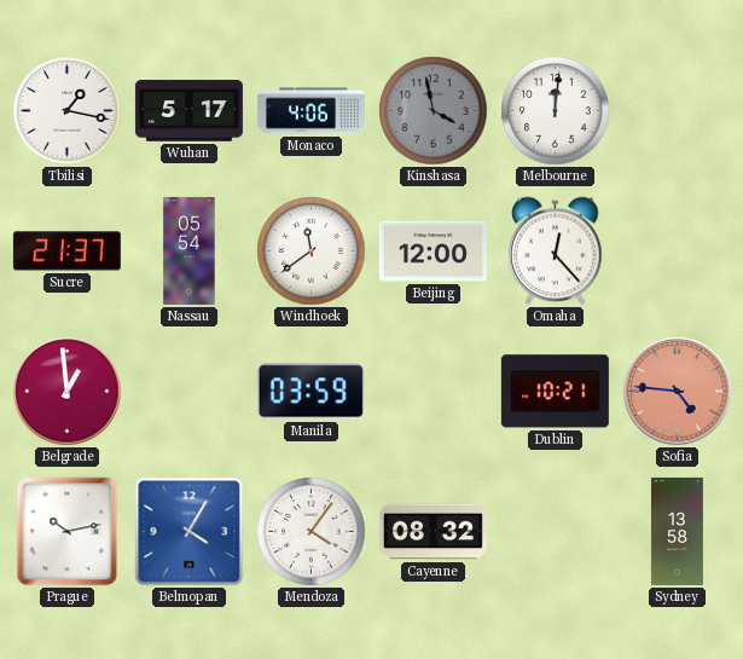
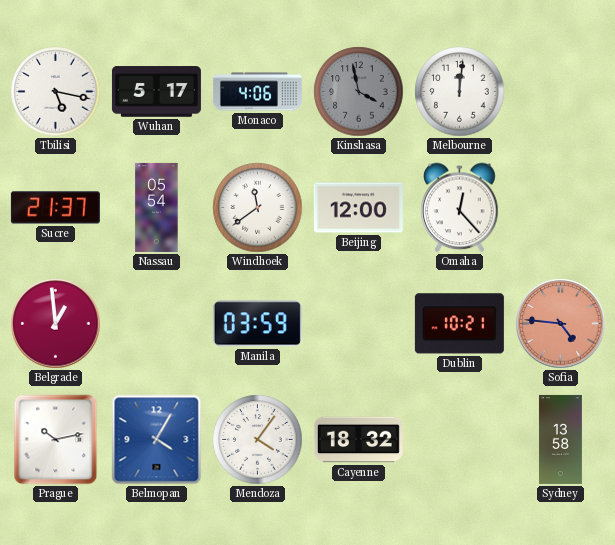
Tbilisi: 1:17 -> 5:17
Cayenne: 08:32 -> 18:32
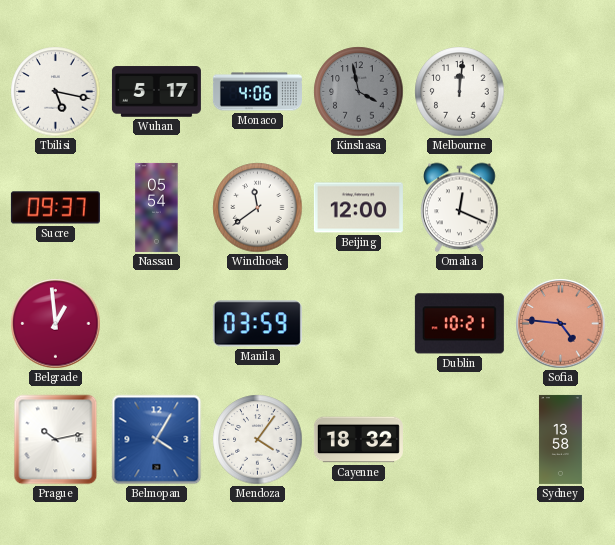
Sucre: 21:37 -> 09:37
Omaha: 12:23 -> 12:19
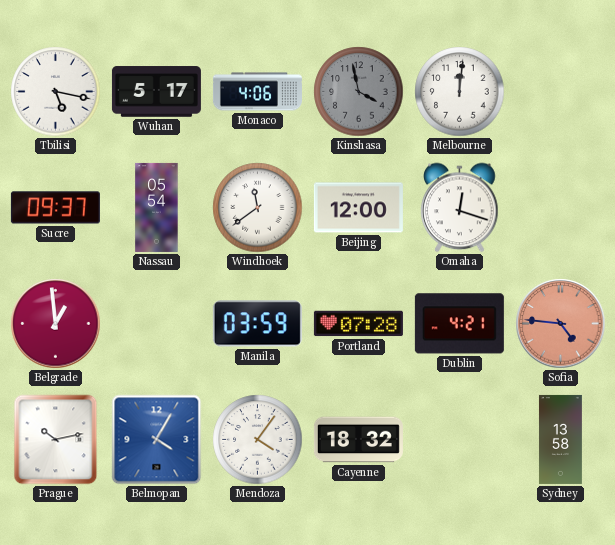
Omaha: 12:19 -> 12:18
Portland: none -> 07:28
Dublin: 10:21 -> 4:21
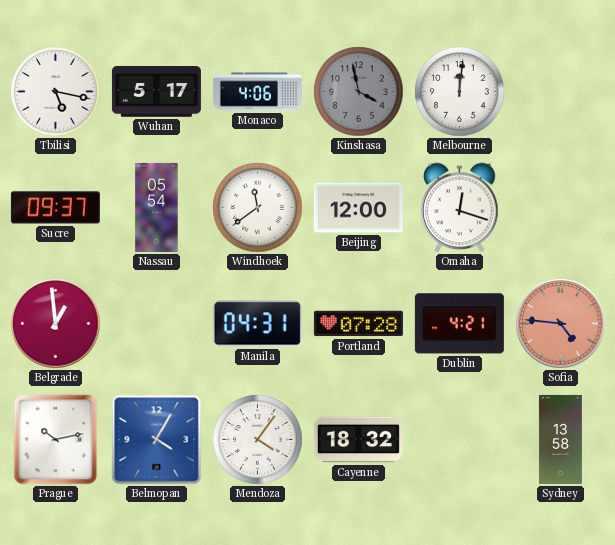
Manila: 03:59 -> 04:31
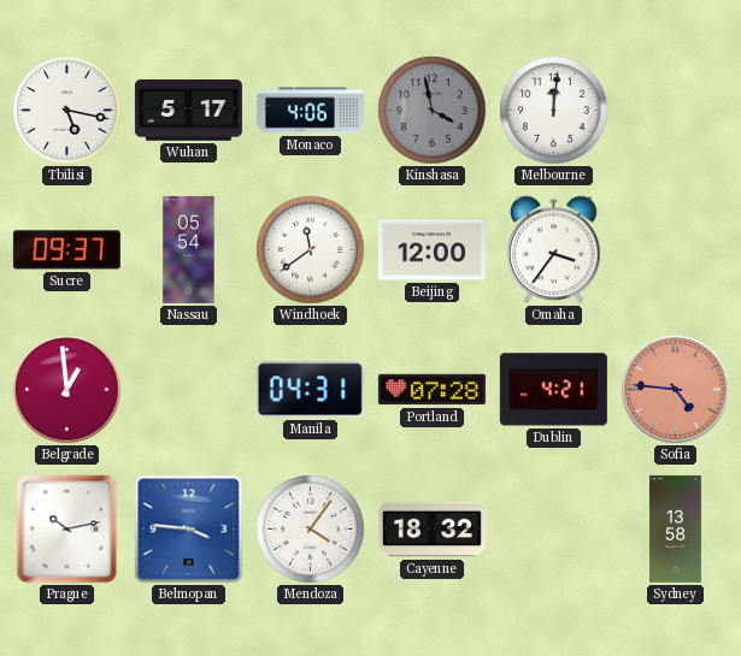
Omaha: 12:18 -> 3:36
Belmopan: 4:05 -> 3:46
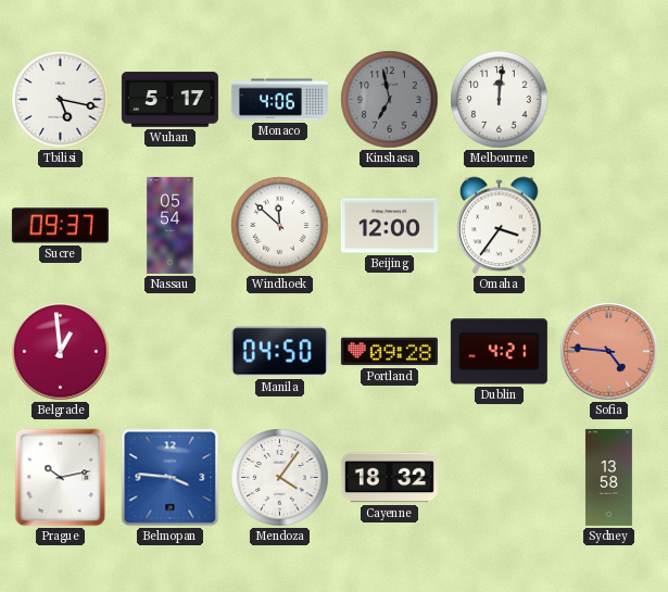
Kinshasa: 3:58 -> 6:58
Windhoek: 11:39 -> 11:52
Manila: 04:31 -> 04:50
Portland: 07:28 -> 09:28
